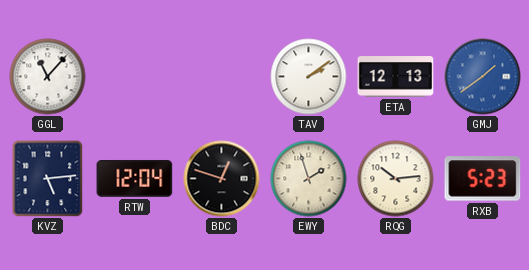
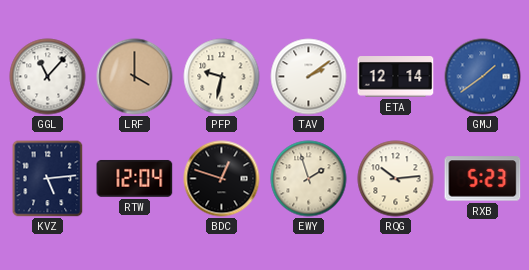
LRF: none -> 4:00
PFP: none -> 9:32
ETA: 12:13 -> 12:14
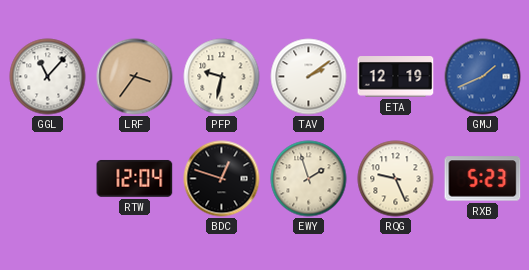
LRF: 4:00 -> 3:36
ETA: 12:14 -> 12:19
GMJ: 1:39 -> 1:41
KVZ: 5:14 -> none
RQG: 10:14 -> 9:26
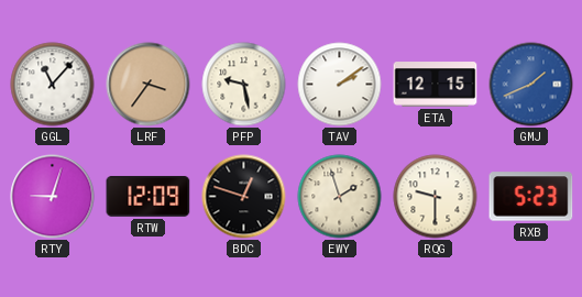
PFP: 9:32 -> 9:28
ETA: 12:19 -> 12:15
RTY: none -> 9:03
RTW: 12:04 -> 12:09
RQG: 9:26 -> 9:30
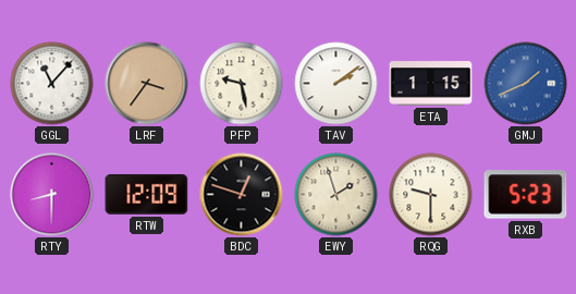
ETA: 12:15 -> 1:15
RTY: 9:03 -> 8:30
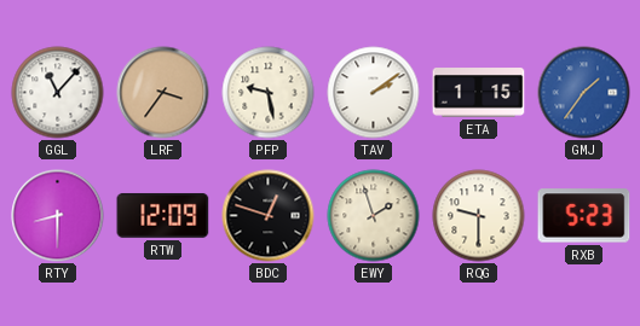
GMJ: 1:41 -> 1:36
